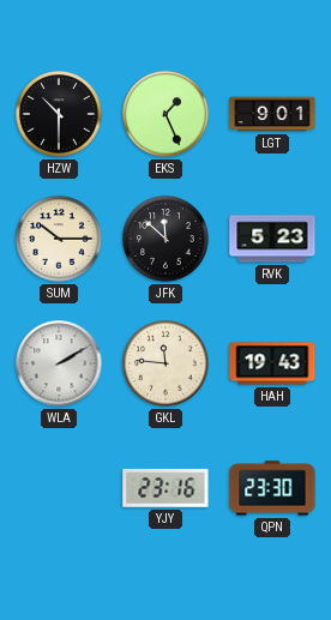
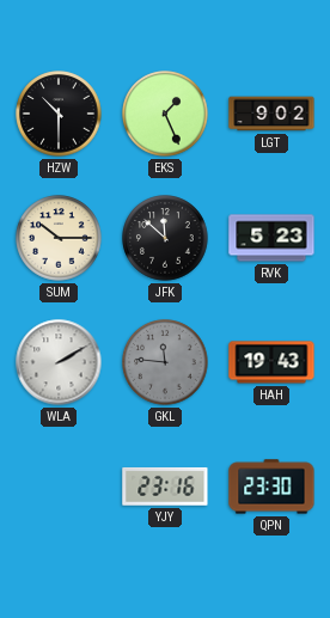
LGT: 9:01 -> 9:02
GKL dial: cream -> grey
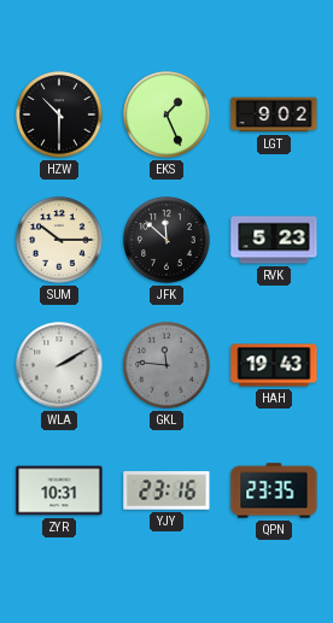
ZYR: none -> 10:31
QPN: 23:30 -> 23:35
